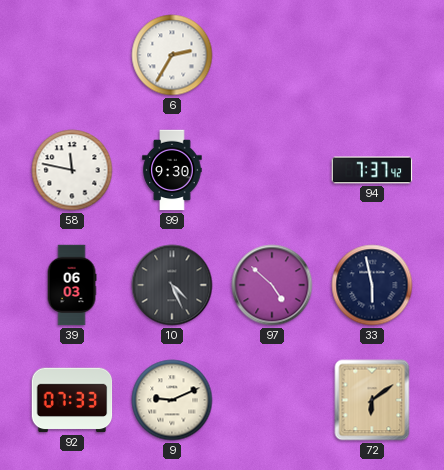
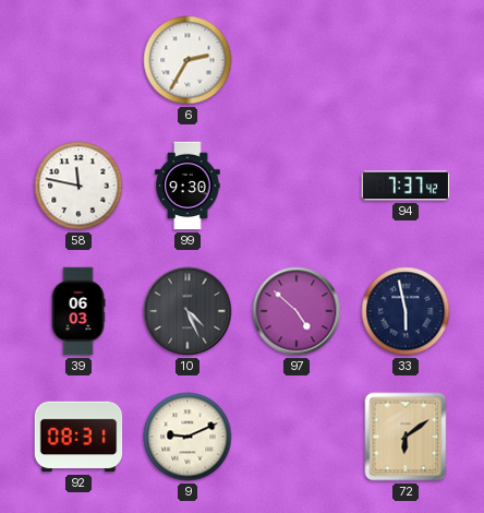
92: 07:33 -> 08:31
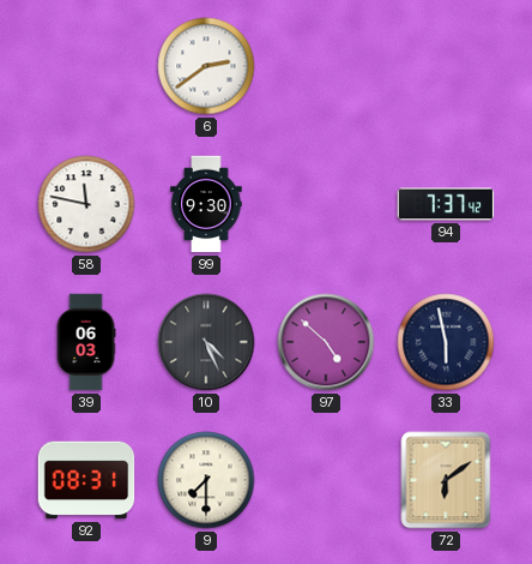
6: 2:35 -> 2:39
9: 9:11 -> 7:30
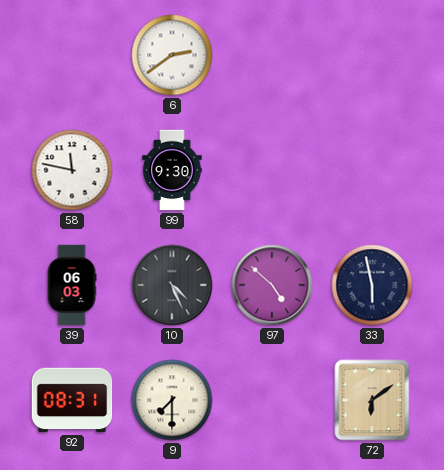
94: 7:37 -> none
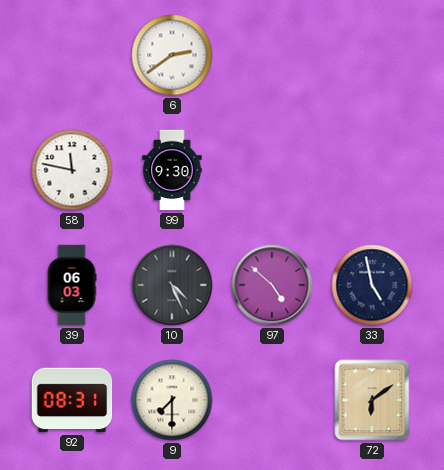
33: 5:58 -> 4:58
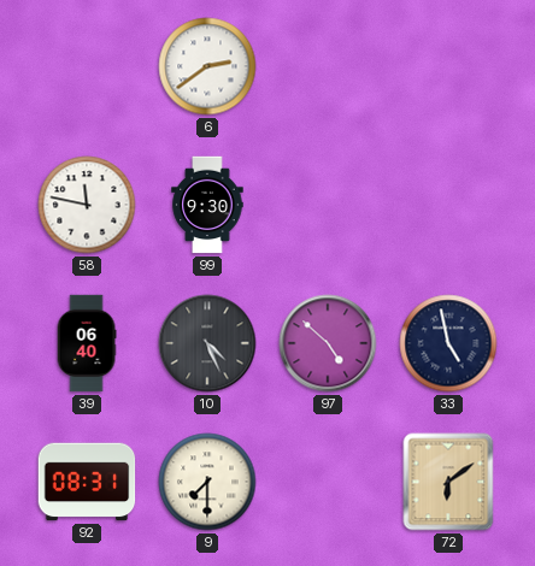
39: 06:03 -> 06:40
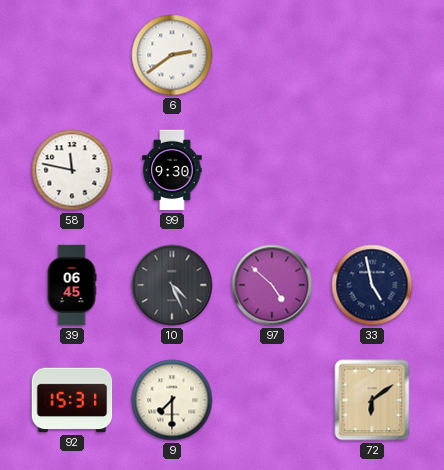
39: 06:40 -> 06:45
92: 08:31 -> 15:31
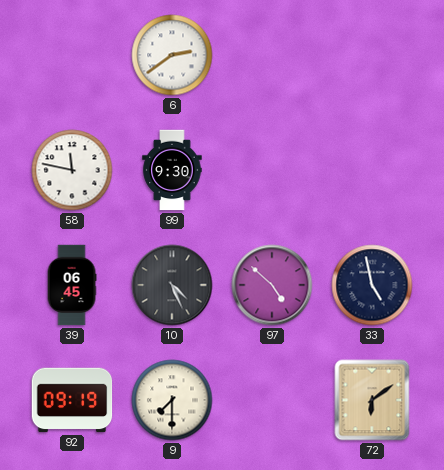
92: 15:31 -> 09:19
